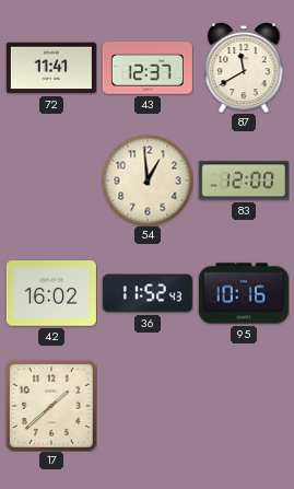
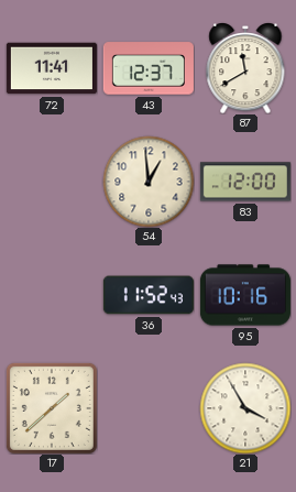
42: 16:02 -> none
21: none -> 3:55
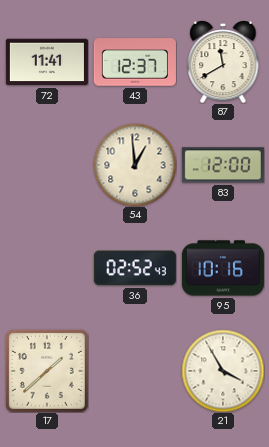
36: 11:52 -> 02:52
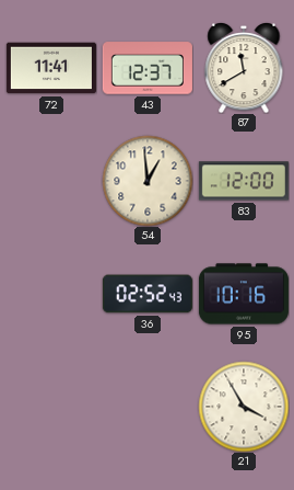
17: 1:38 -> none
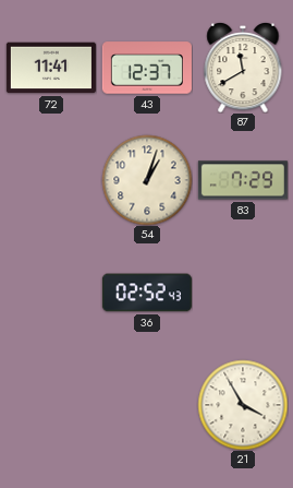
54: 12:59 -> 1:03
83: 12:00 -> 7:29
95: 10:16 -> none
